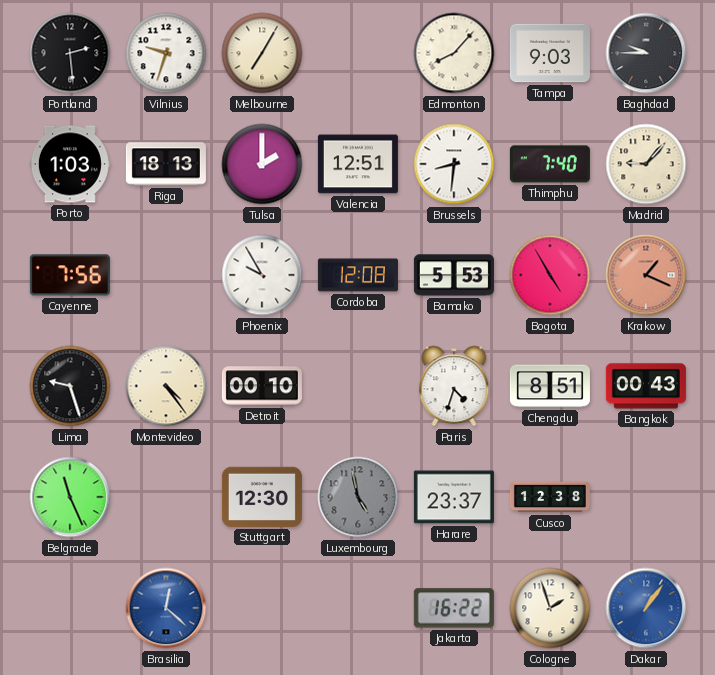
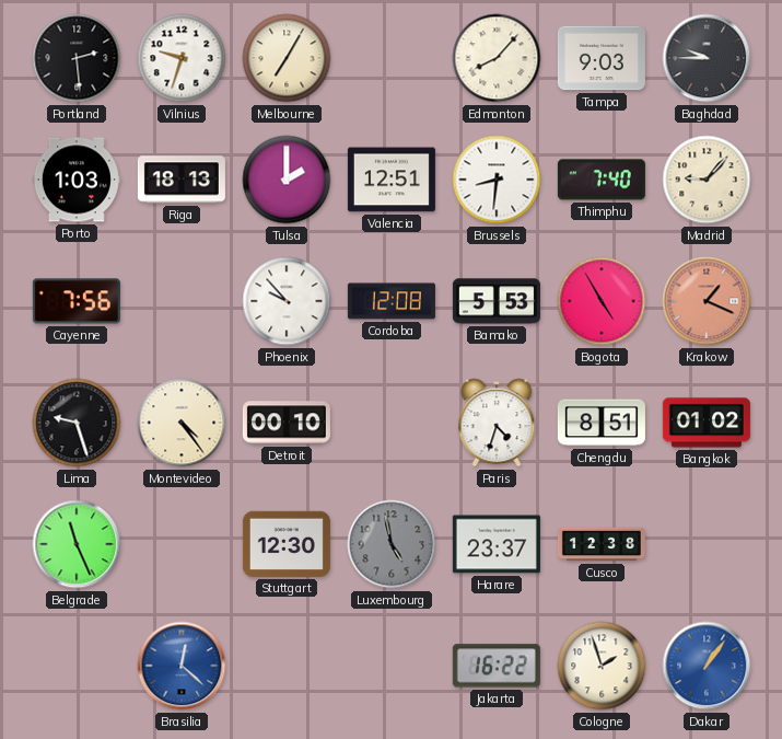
Phoenix: 9:55 -> 9:53
Bangkok: 00:43 -> 01:02
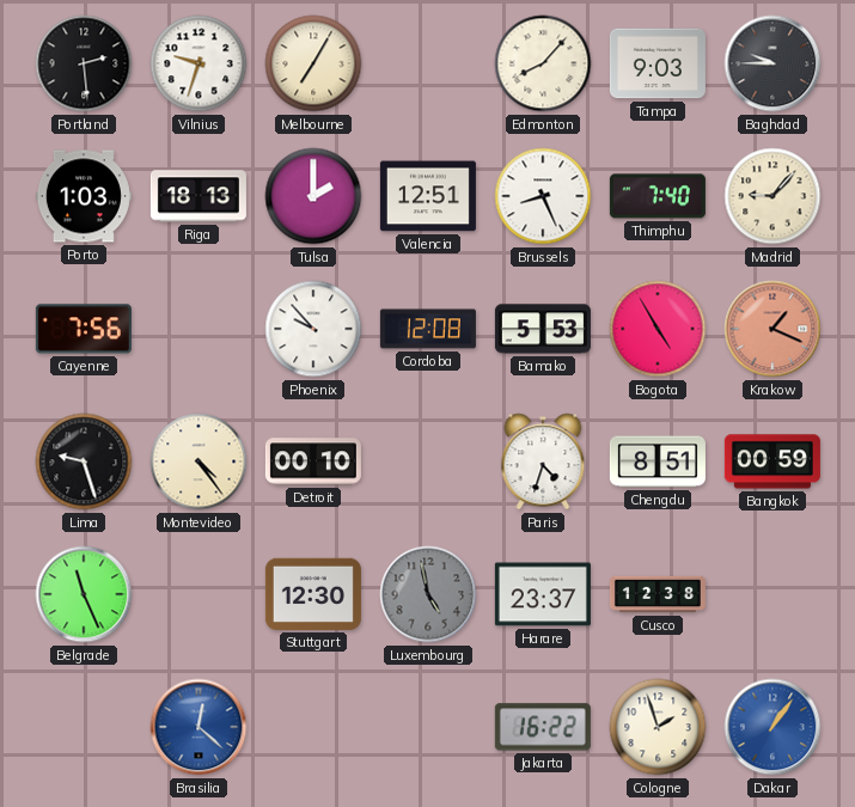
Brussels: 8:31 -> 8:26
Bangkok: 01:02 -> 00:59
